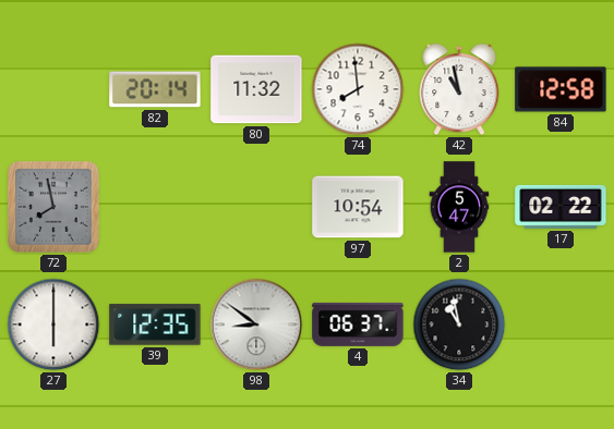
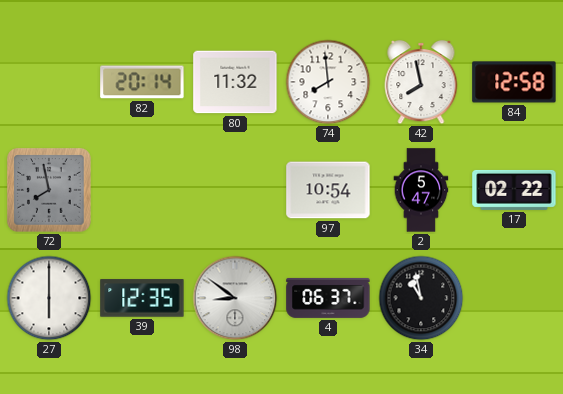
42: 10:58 -> 7:58
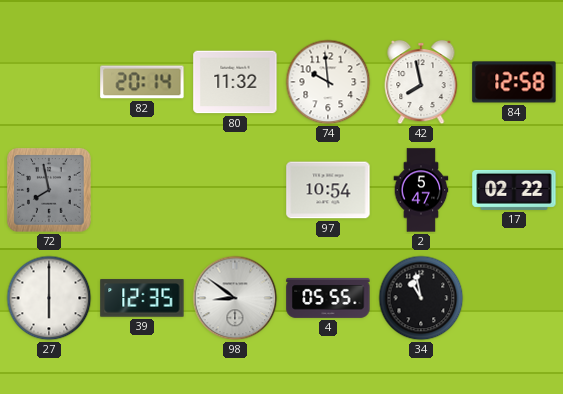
74: 7:59 -> 9:59
4: 06:37 -> 05:55
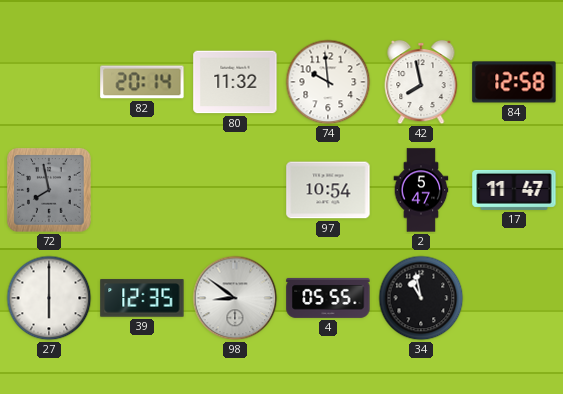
17: 02:22 -> 11:47
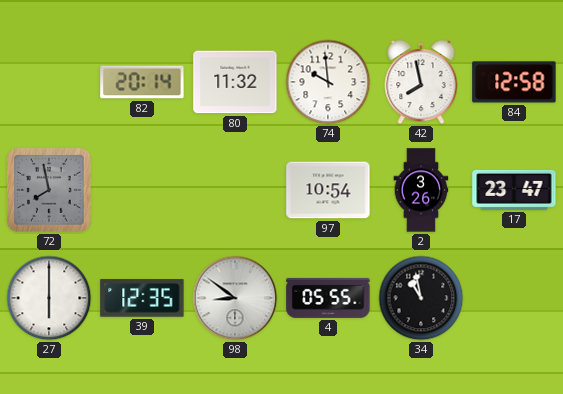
2: 5:47 -> 3:26
17: 11:47 -> 23:47
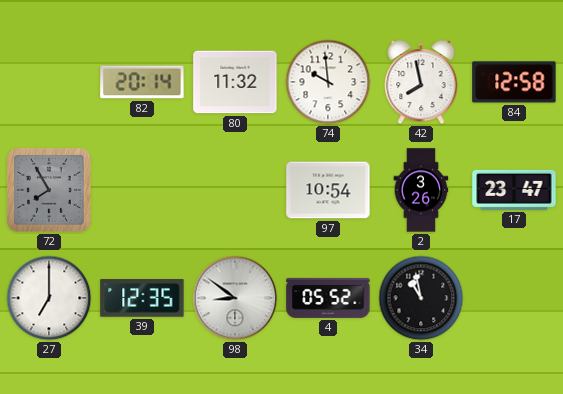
72: 7:58 -> 7:55
27: 6:00 -> 7:00
4: 05:55 -> 05:52
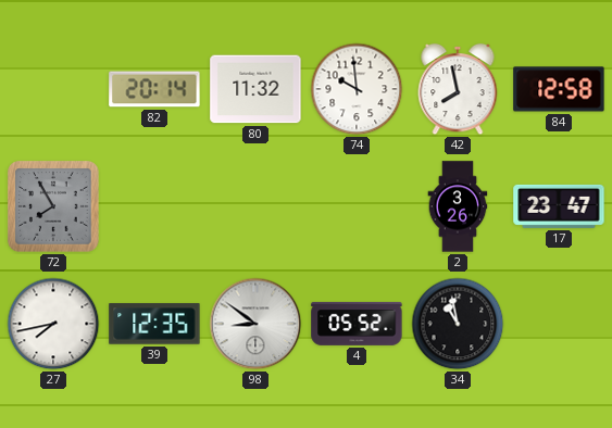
97: 10:54 -> none
27: 7:00 -> 7:43
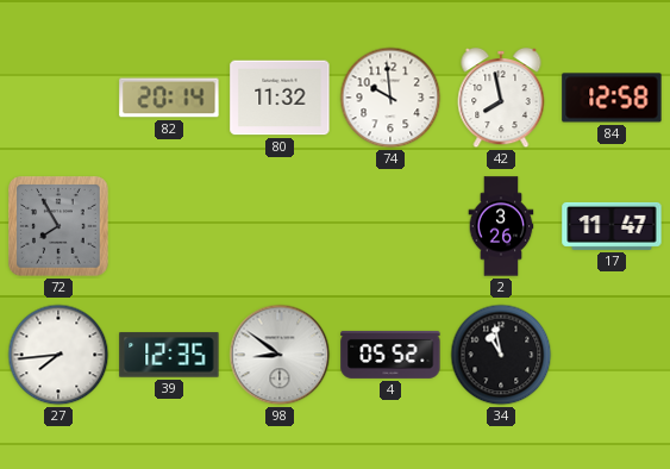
17: 23:47 -> 11:47
27: 7:43 -> 7:44
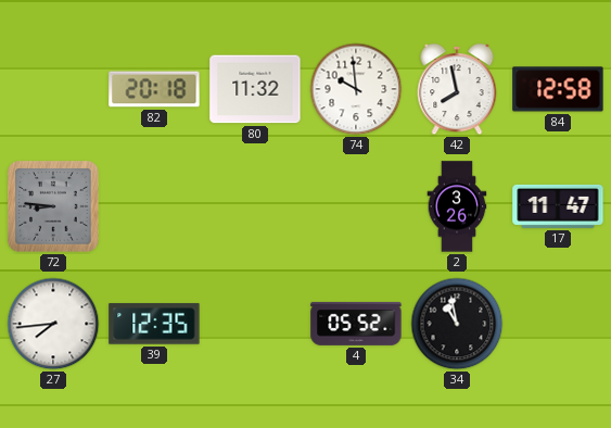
82: 20:14 -> 20:18
72: 7:55 -> 8:46
98: 8:51 -> none
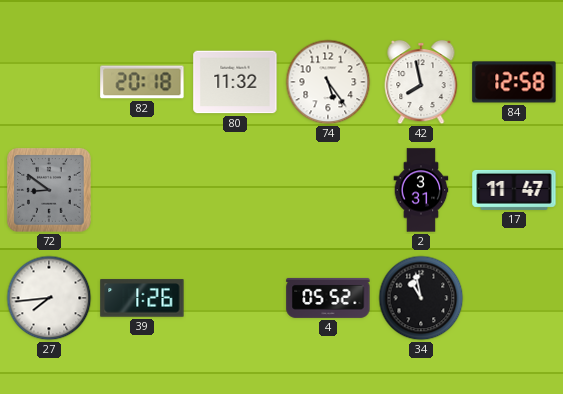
74: 9:59 -> 5:24
72: 8:46 -> 8:51
2: 3:26 -> 3:31
39: 12:35 -> 1:26
